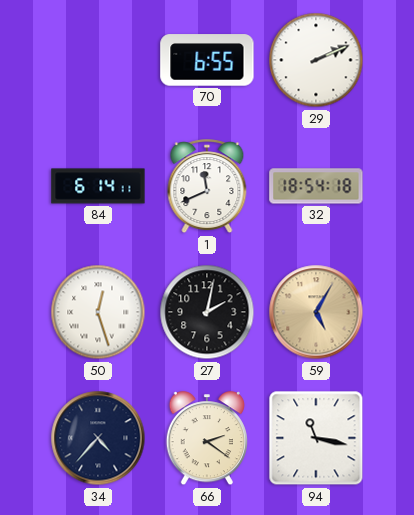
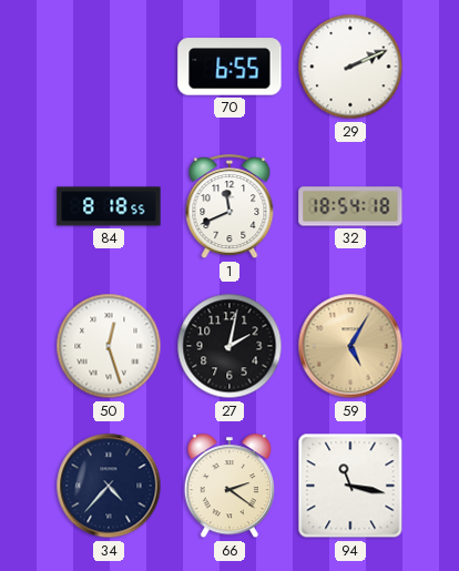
84: 6:14 -> 8:18
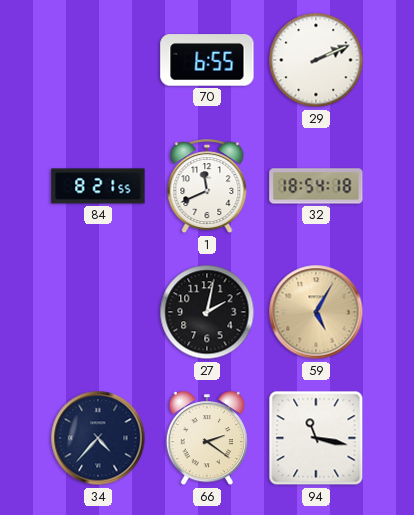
84: 8:18 -> 8:21
50: 12:27 -> none
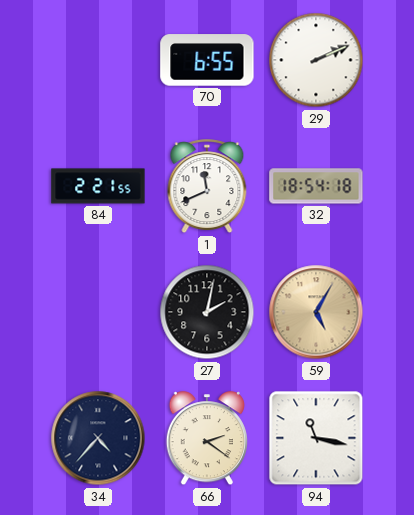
84: 8:21 -> 2:21
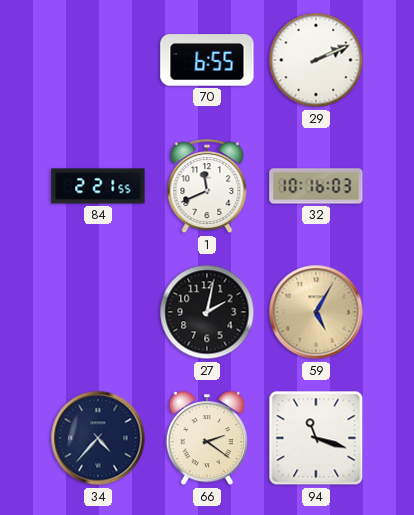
32: 18:54 -> 10:16
94: 11:17 -> 11:18
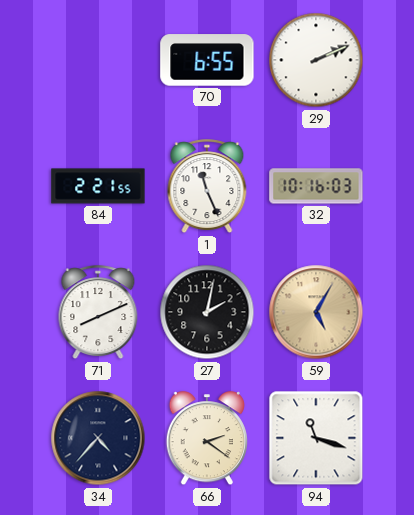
1: 11:41 -> 11:26
71: none -> 8:11
